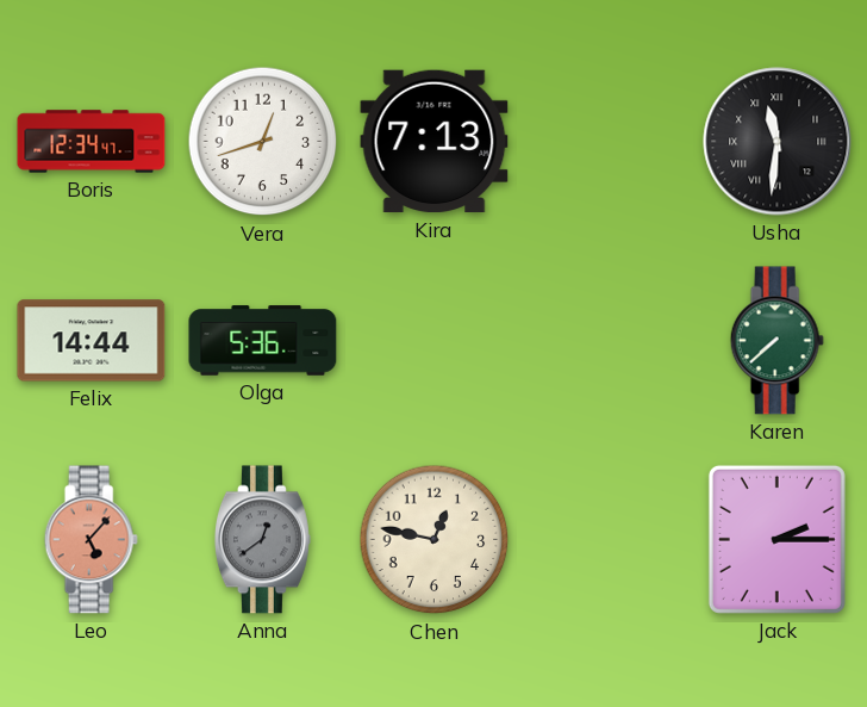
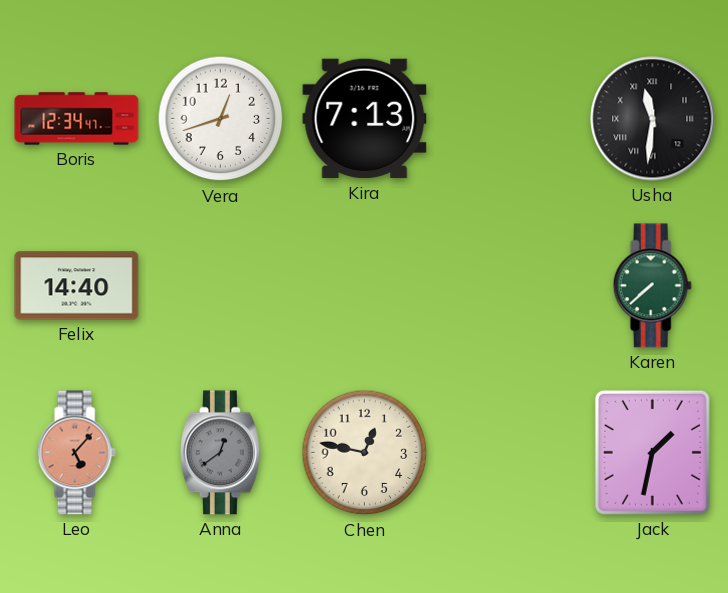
Felix: 14:44 -> 14:40
Olga: 5:36 -> none
Jack: 2:15 -> 1:32
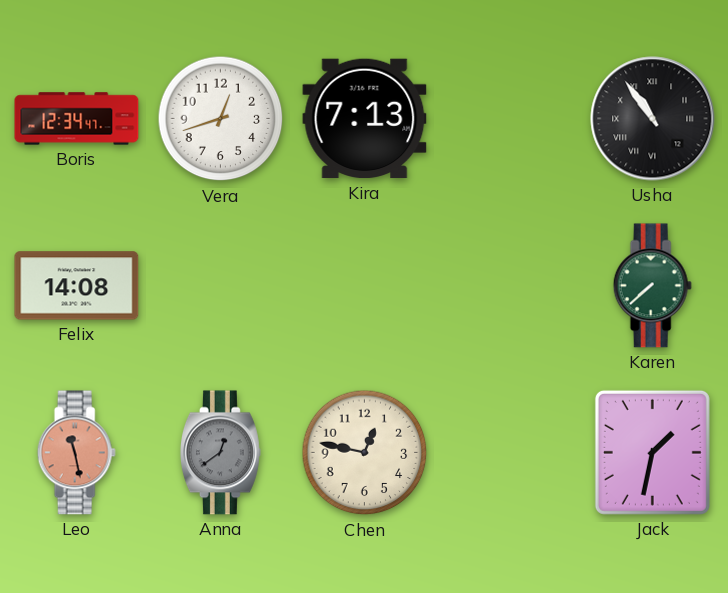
Usha: 11:31 -> 10:54
Felix: 14:40 -> 14:08
Leo: 5:07 -> 11:28
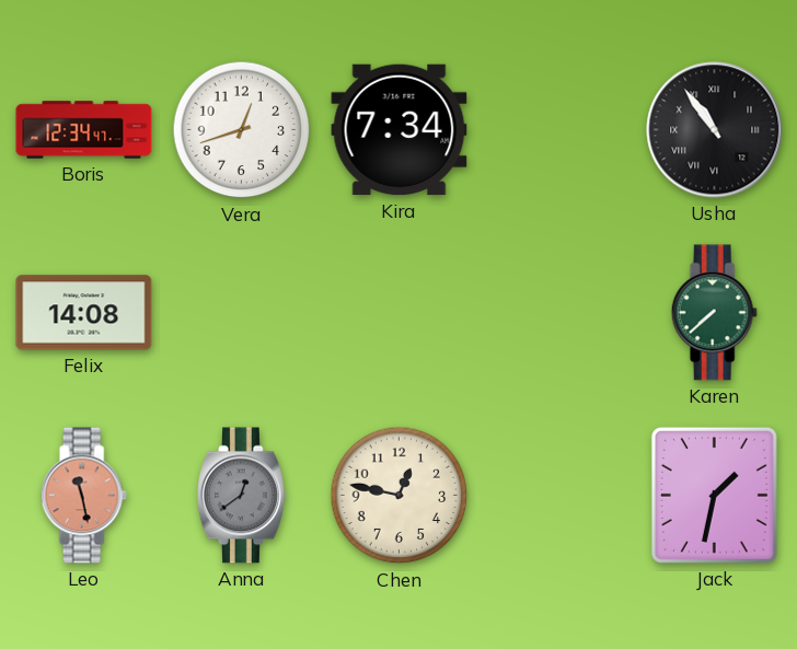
Kira: 7:13 -> 7:34
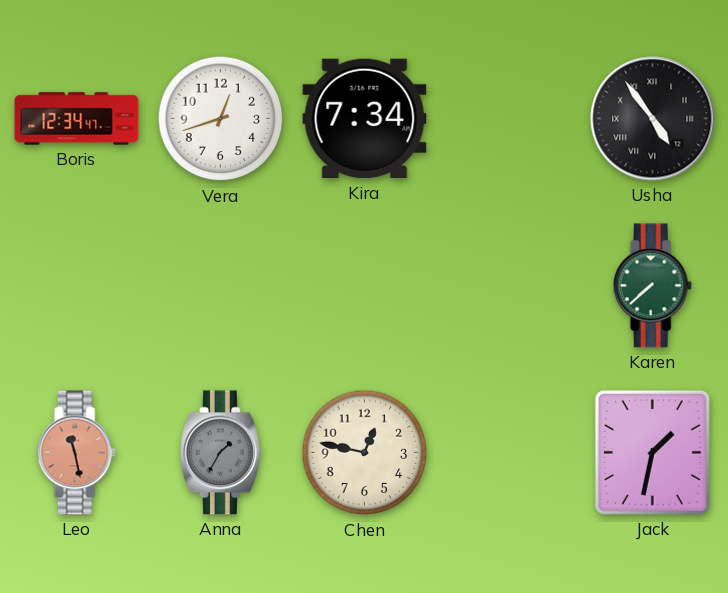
Usha: 10:54 -> 4:54
Felix: 14:08 -> none
Anna: 12:39 -> 1:35
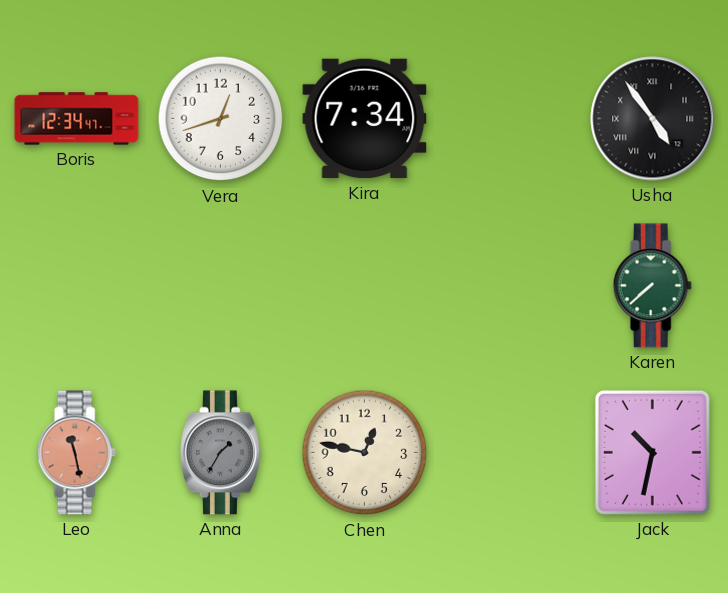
Jack: 1:32 -> 10:32
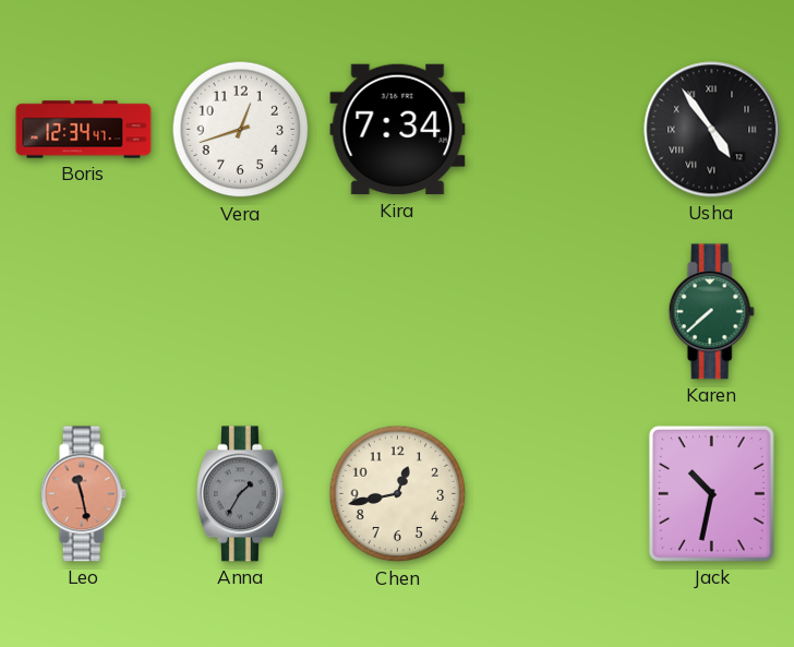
Chen: 12:47 -> 12:43
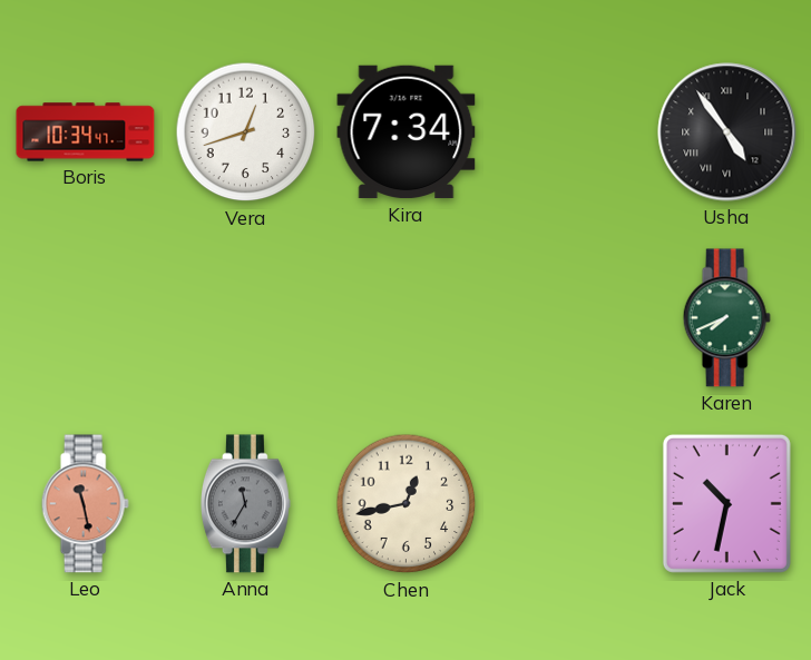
Boris: 12:34 -> 10:34
Karen: 7:38 -> 7:41
Anna: 1:35 -> 11:35
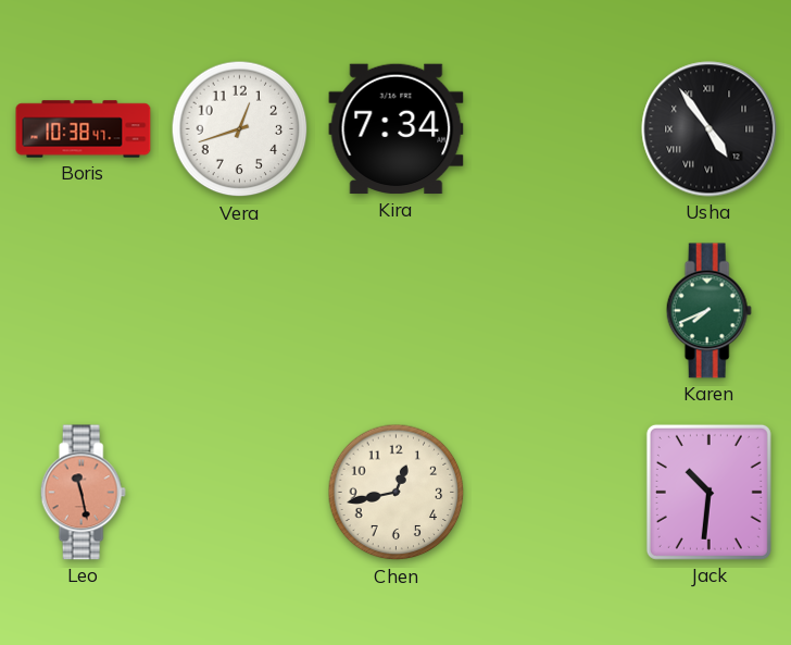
Boris: 10:34 -> 10:38
Anna: 11:35 -> none
Jack: 10:32 -> 10:31
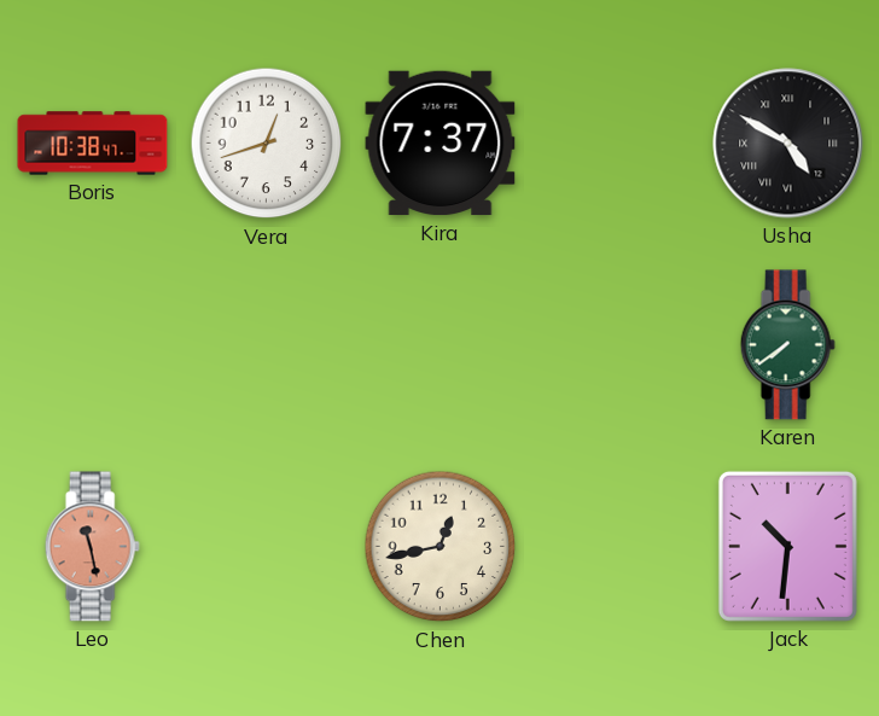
Kira: 7:34 -> 7:37
Usha: 4:54 -> 4:50
Karen: 7:41 -> 7:39
